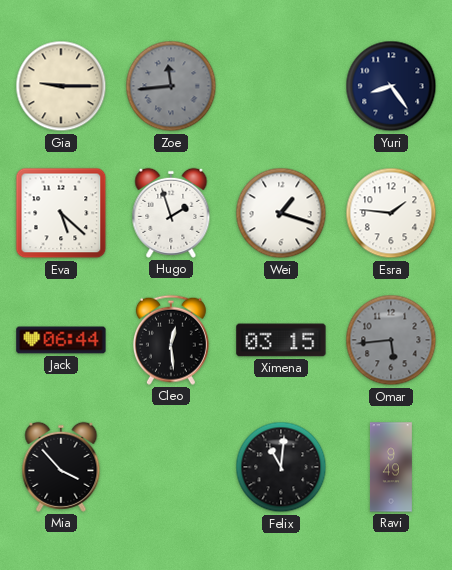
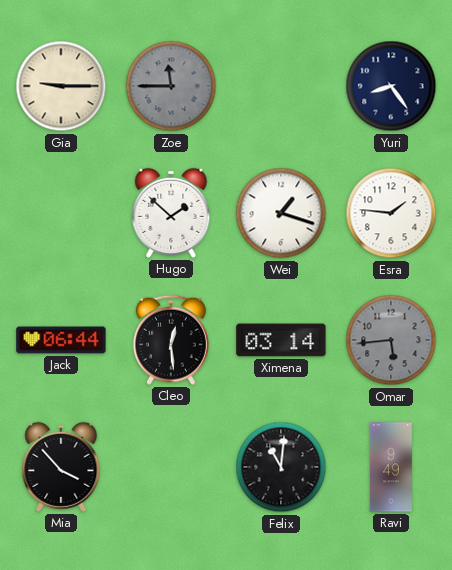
Zoe: 11:44 -> 11:45
Eva: 5:22 -> none
Hugo: 1:57 -> 1:52
Ximena: 03:15 -> 03:14
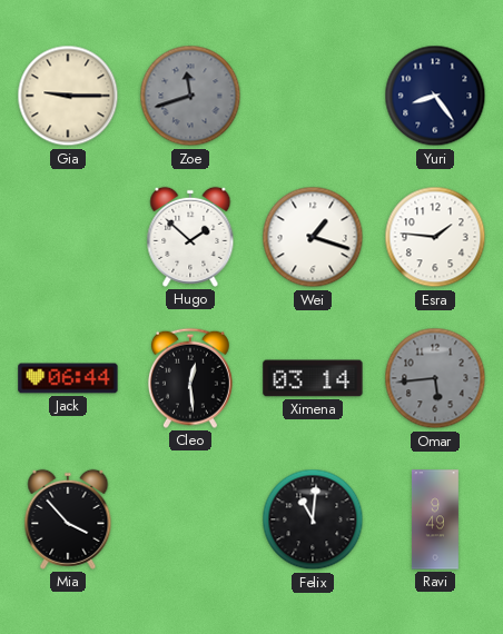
Zoe: 11:45 -> 11:42
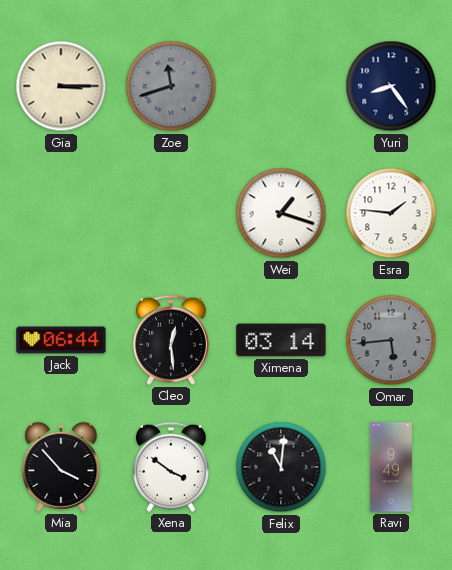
Gia: 9:15 -> 3:15
Hugo: 1:52 -> none
Xena: none -> 3:51
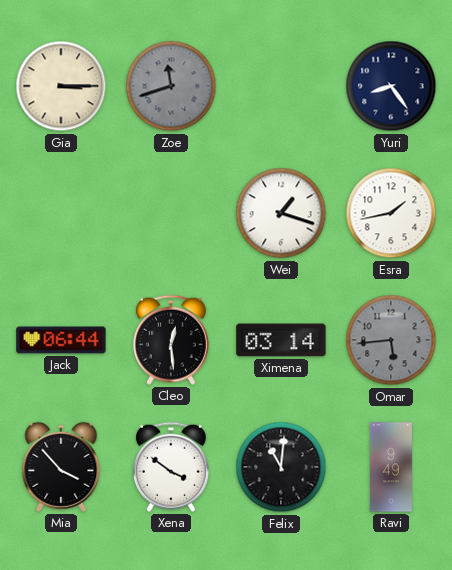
Esra: 1:46 -> 1:43
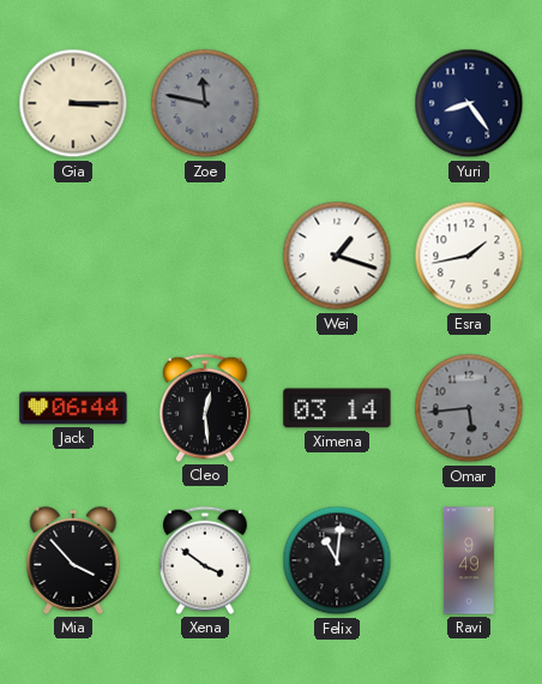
Zoe: 11:42 -> 11:47
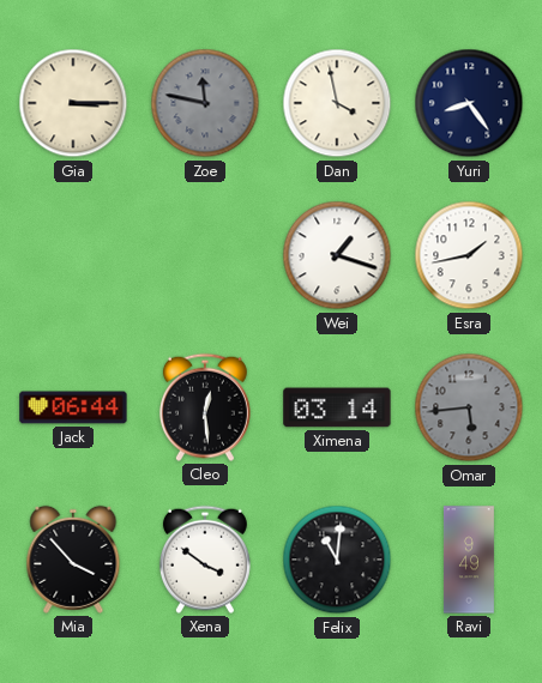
Dan: none -> 3:58
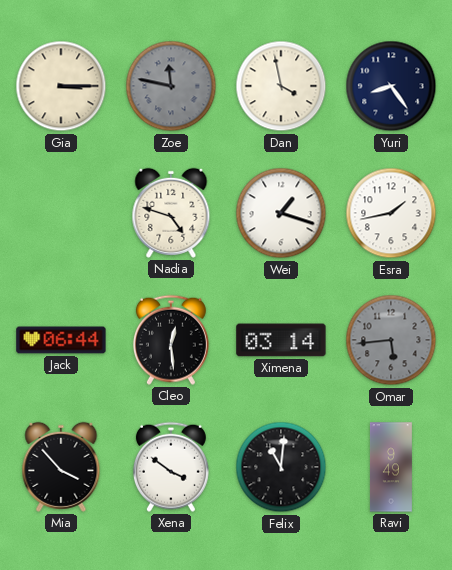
Nadia: none -> 4:48
